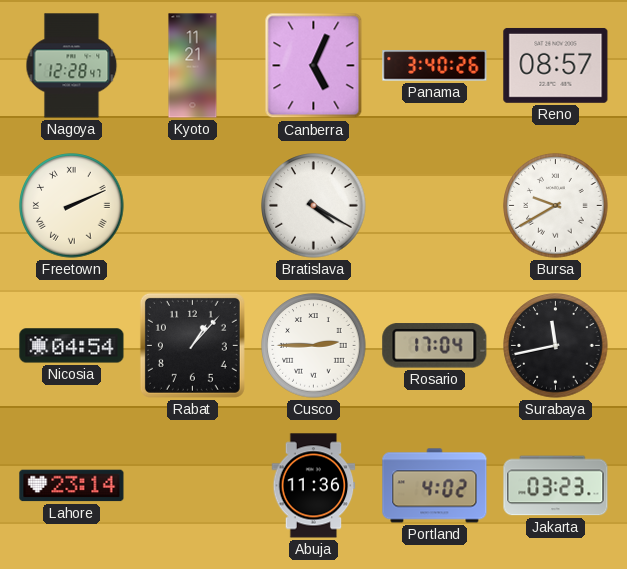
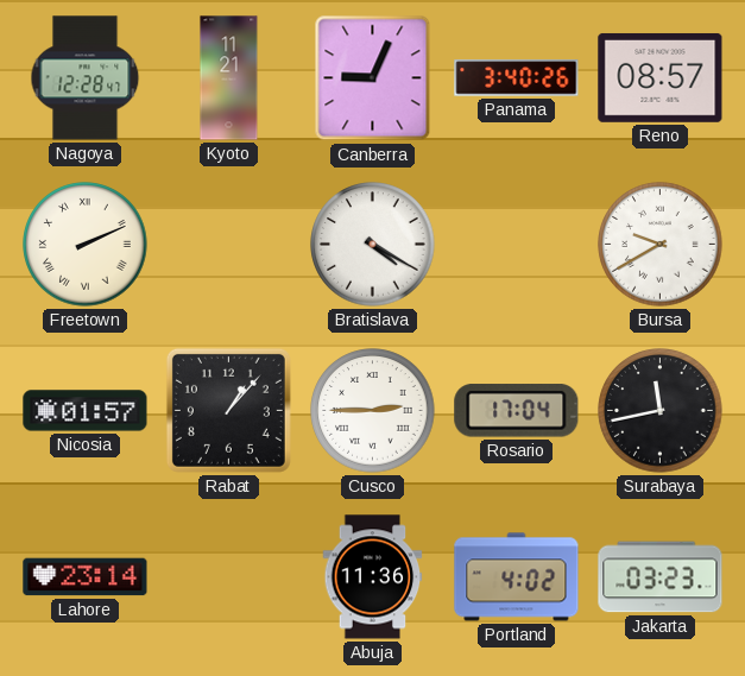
Canberra: 5:04 -> 9:04
Nicosia: 04:54 -> 01:57
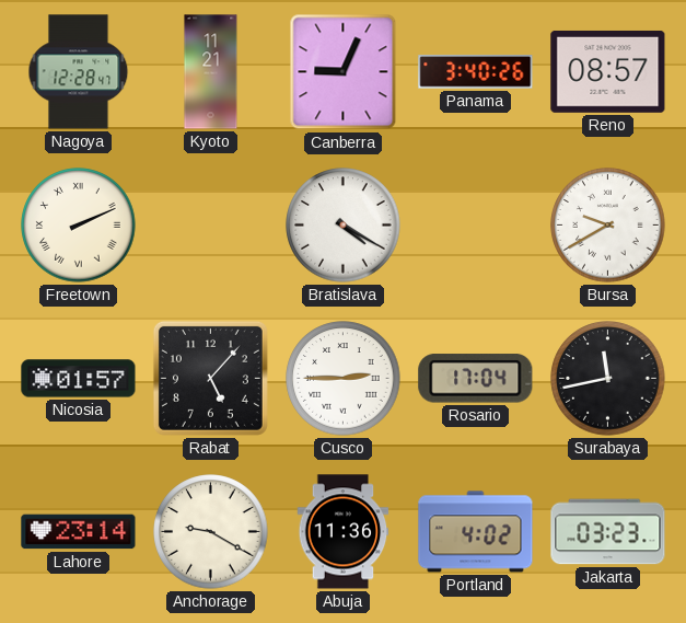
Rabat: 1:07 -> 5:07
Anchorage: none -> 9:20
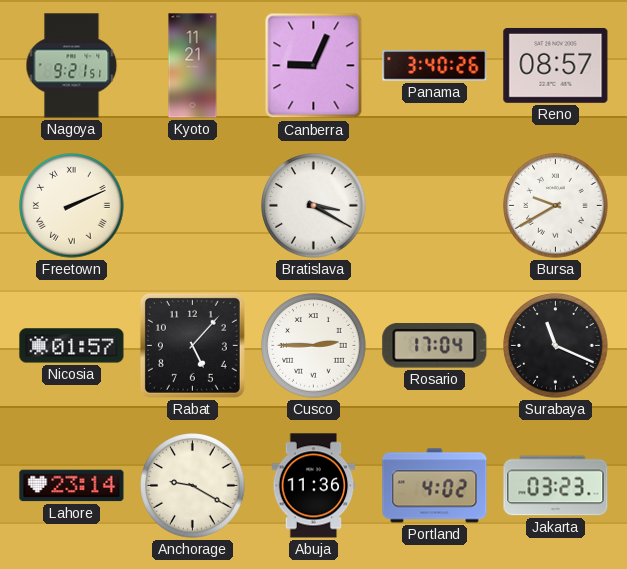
Nagoya: 12:28 -> 9:21
Bratislava: 4:20 -> 3:20
Surabaya: 11:43 -> 11:19
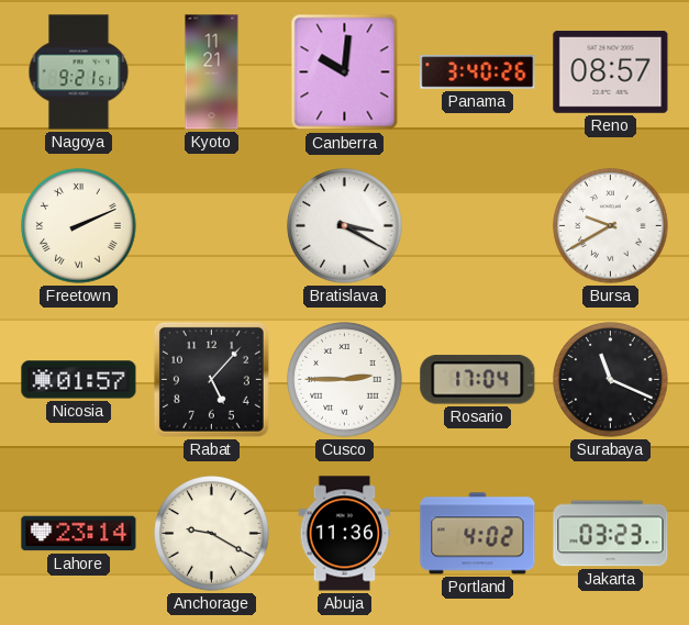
Canberra: 9:04 -> 10:01
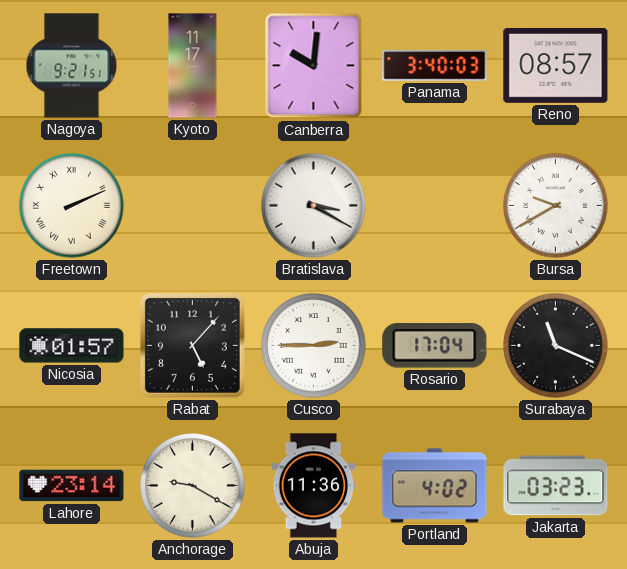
Kyoto: 11:21 -> 11:17
Panama: 3:40:26 -> 3:40:03
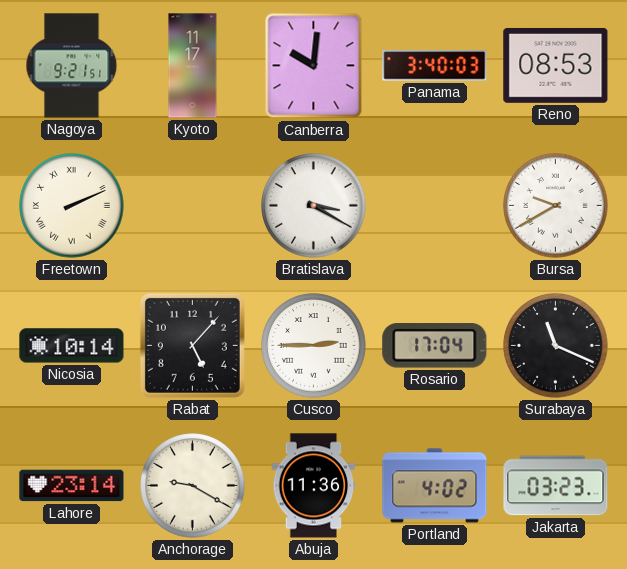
Reno: 08:57 -> 08:53
Nicosia: 01:57 -> 10:14
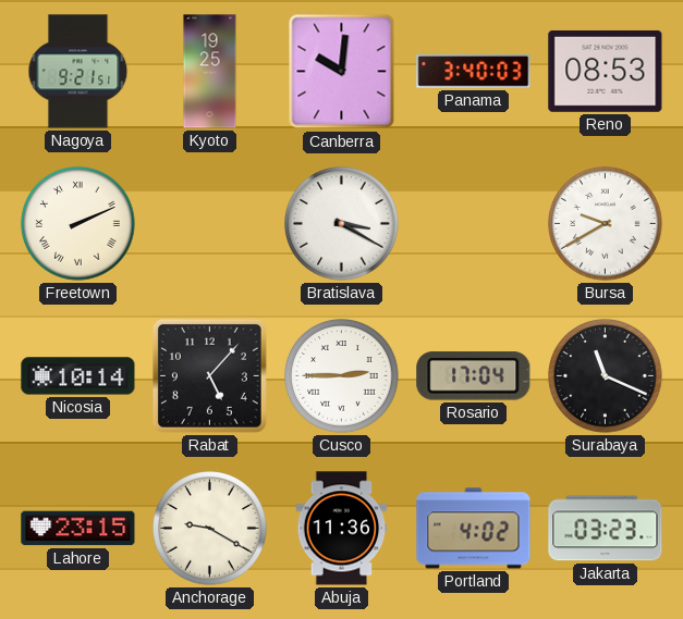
Kyoto: 11:17 -> 19:25
Lahore: 23:14 -> 23:15
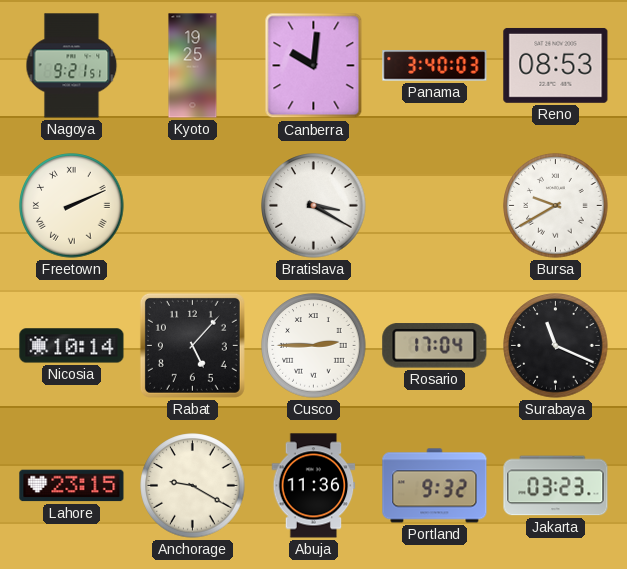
Portland: 4:02 -> 9:32
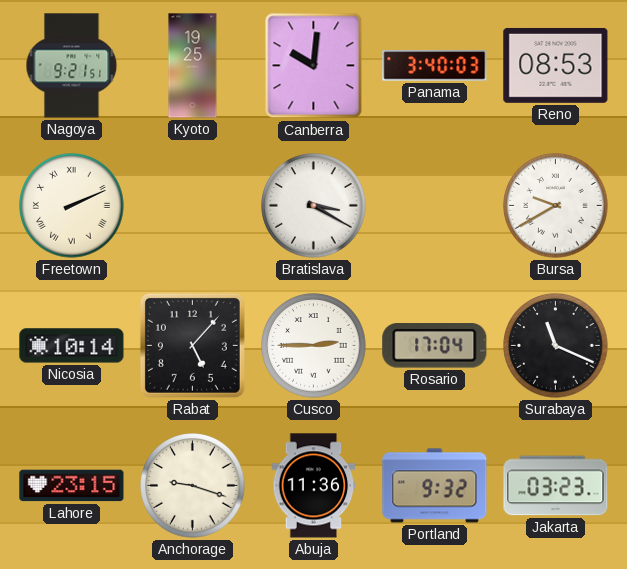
Anchorage: 9:20 -> 9:18
